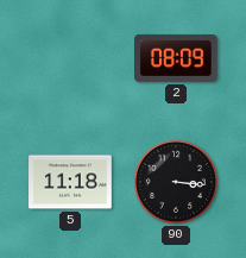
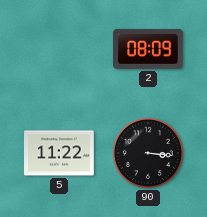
5: 11:18 -> 11:22
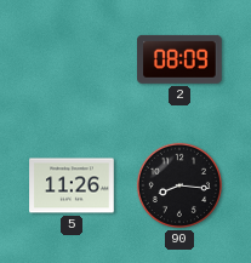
5: 11:22 -> 11:26
90: 3:16 -> 8:16
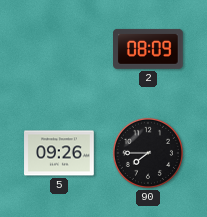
5: 11:26 -> 09:26
90: 8:16 -> 7:45
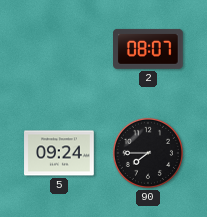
2: 08:09 -> 08:07
5: 09:26 -> 09:24
